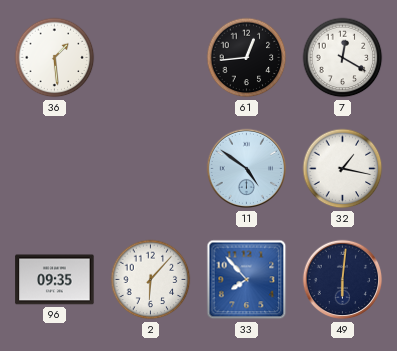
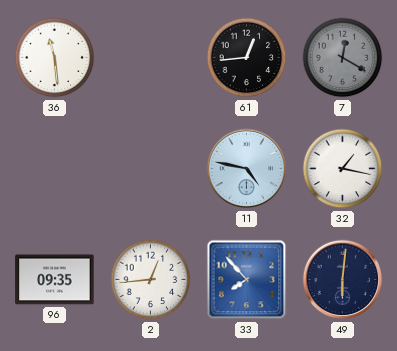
36: 1:29 -> 11:29
7 dial: white -> grey
11: 4:51 -> 4:47
2: 6:07 -> 12:44
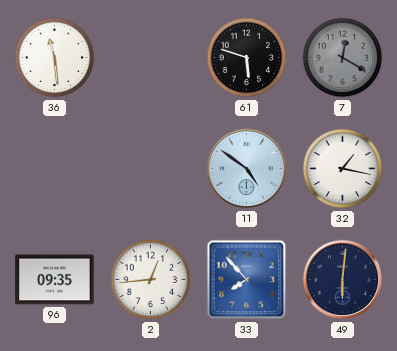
61: 12:44 -> 5:48
11: 4:47 -> 4:51
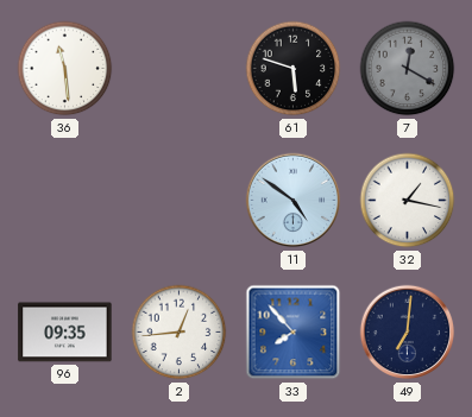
49: 6:01 -> 7:01
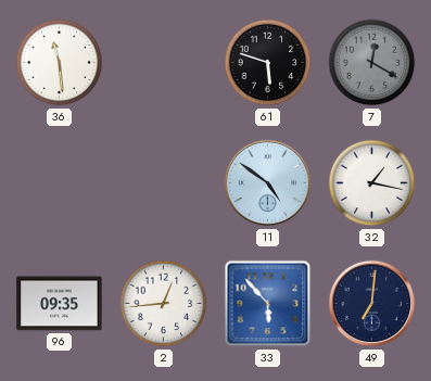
33: 7:53 -> 5:53
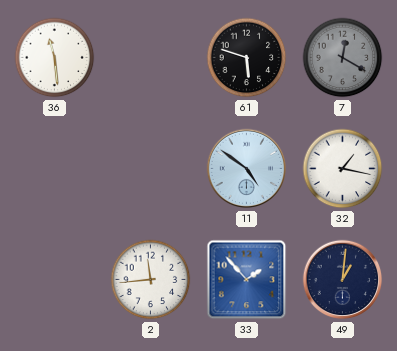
96: 09:35 -> none
2: 12:44 -> 11:44
33: 5:53 -> 1:53
49: 7:01 -> 1:01
